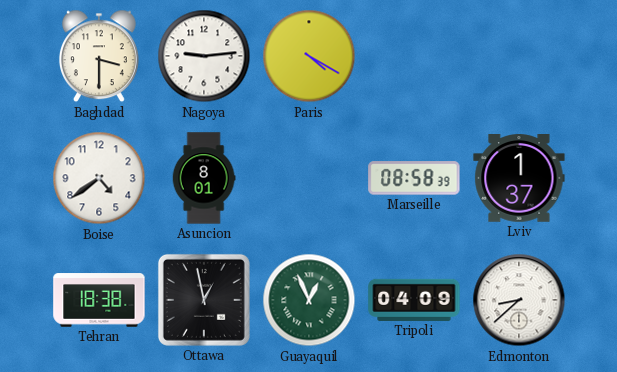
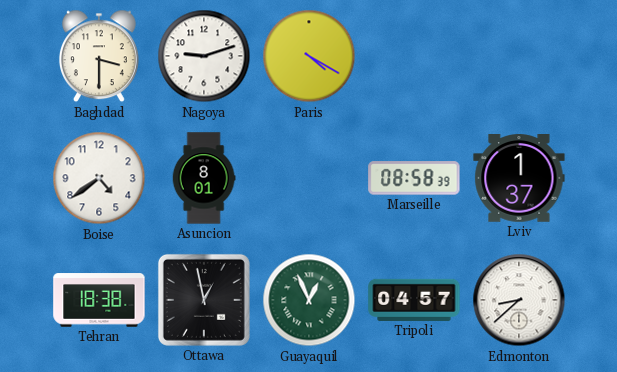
Nagoya: 9:14 -> 9:12
Tripoli: 04:09 -> 04:57
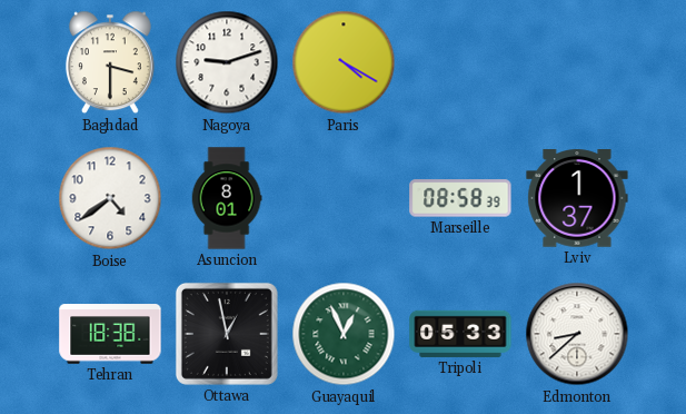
Tripoli: 04:57 -> 05:33
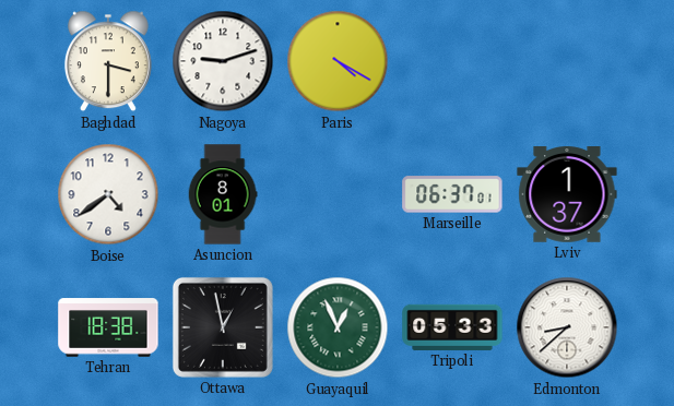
Marseille: 08:58 -> 06:37
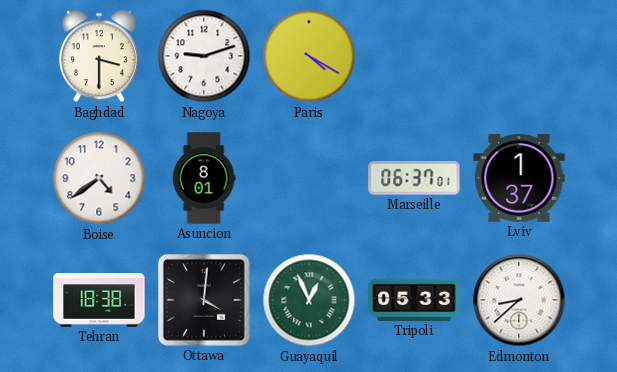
Ottawa: 12:58 -> 4:01
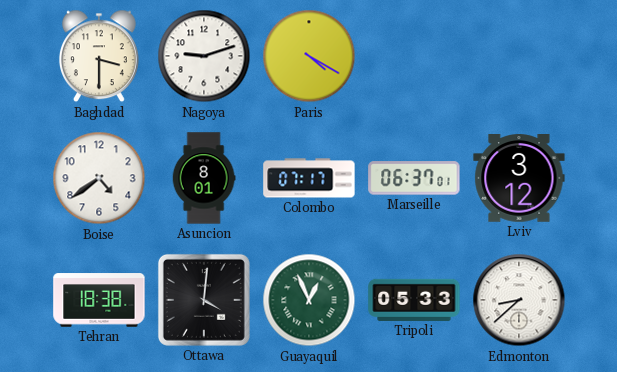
Colombo: none -> 07:17
Lviv: 1:37 -> 3:12
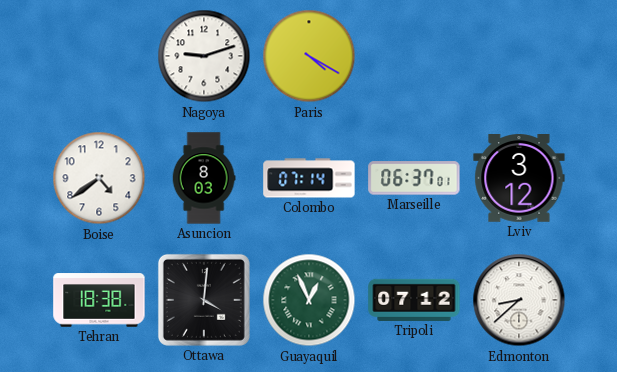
Baghdad: 3:30 -> none
Asuncion: 8:01 -> 8:03
Colombo: 07:17 -> 07:14
Tripoli: 05:33 -> 07:12
